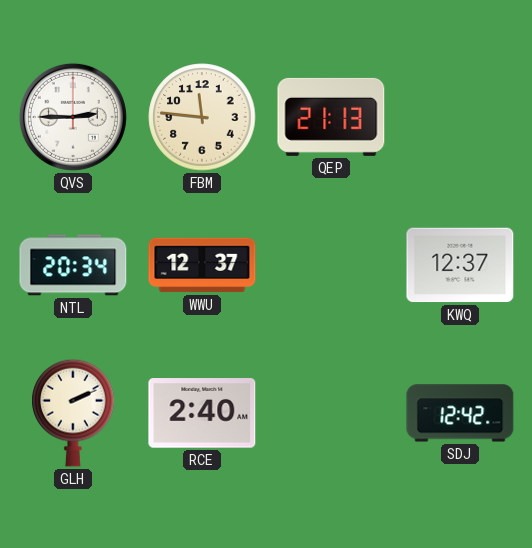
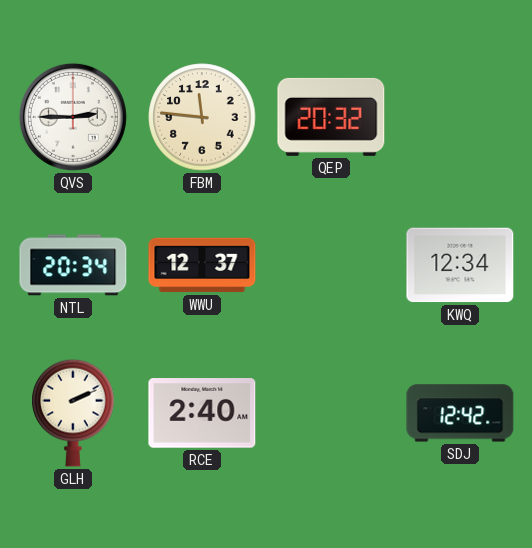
QEP: 21:13 -> 20:32
KWQ: 12:37 -> 12:34
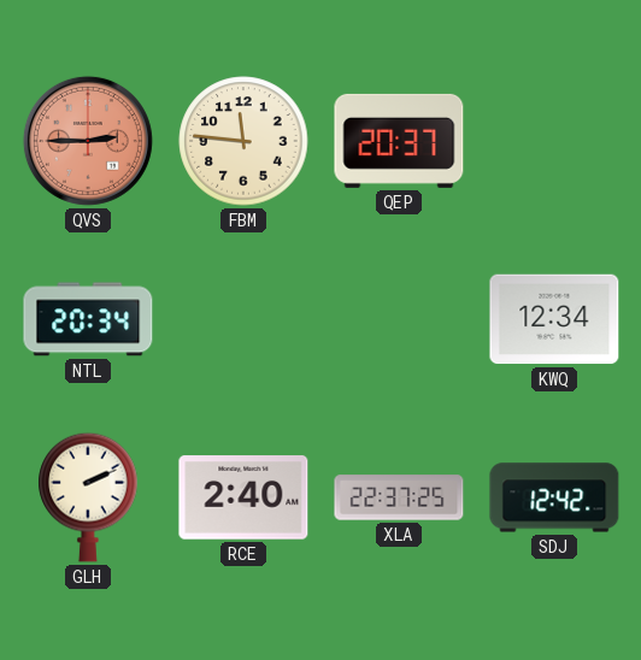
QVS dial: white -> salmon
QEP: 20:32 -> 20:37
WWU: 12:37 -> none
XLA: none -> 22:37
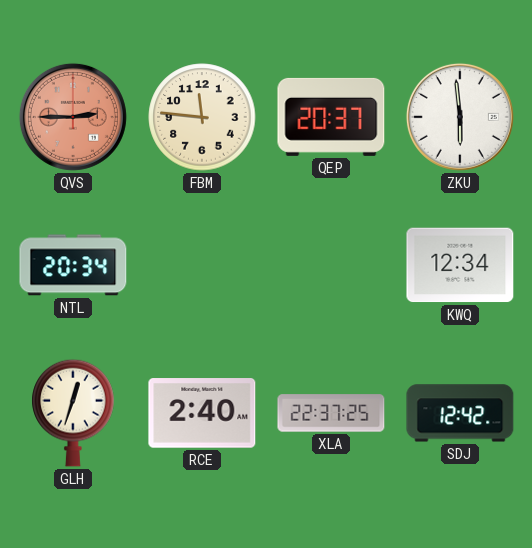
ZKU: none -> 5:59
GLH: 2:11 -> 12:33
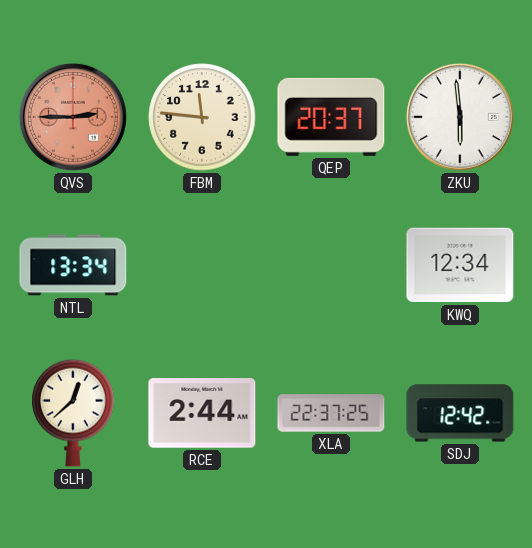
NTL: 20:34 -> 13:34
GLH: 12:33 -> 12:38
RCE: 2:40 -> 2:44
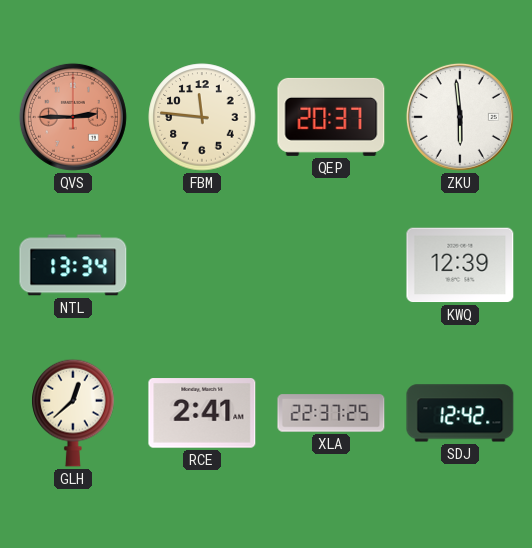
KWQ: 12:34 -> 12:39
RCE: 2:44 -> 2:41
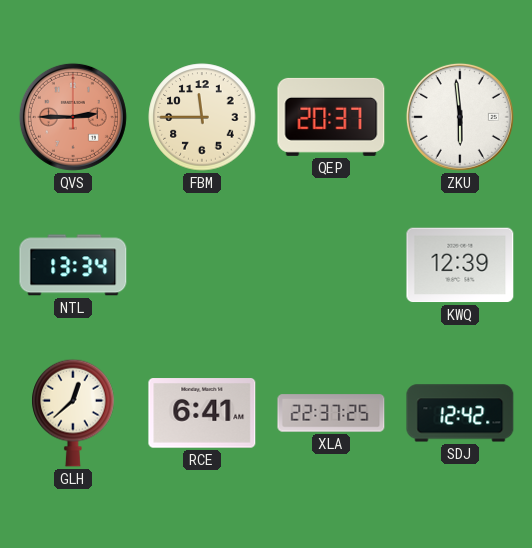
FBM: 11:46 -> 11:45
RCE: 2:41 -> 6:41
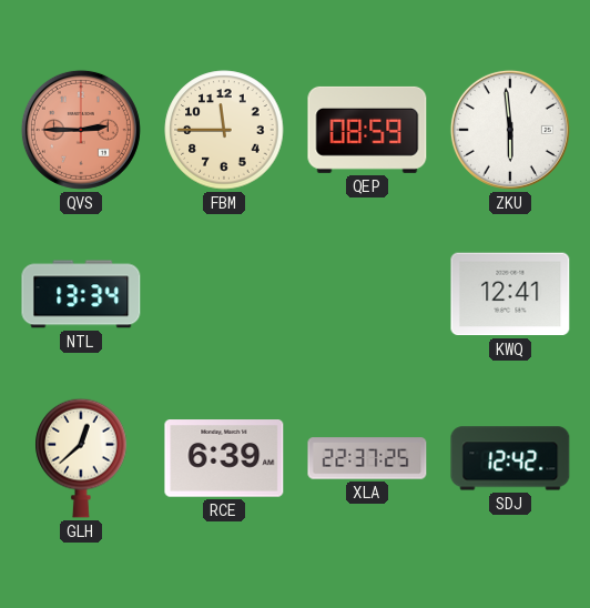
QEP: 20:37 -> 08:59
KWQ: 12:39 -> 12:41
RCE: 6:41 -> 6:39
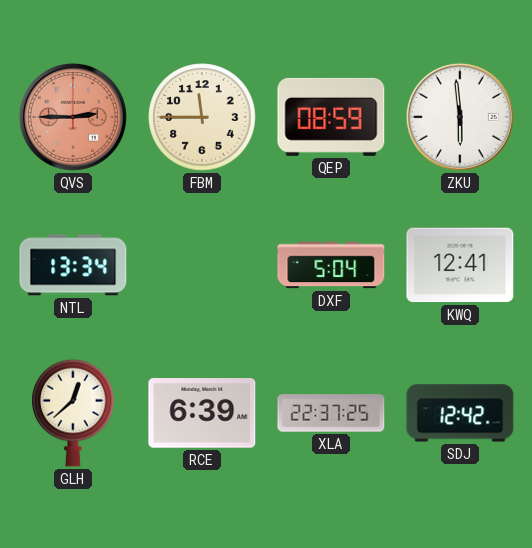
DXF: none -> 5:04
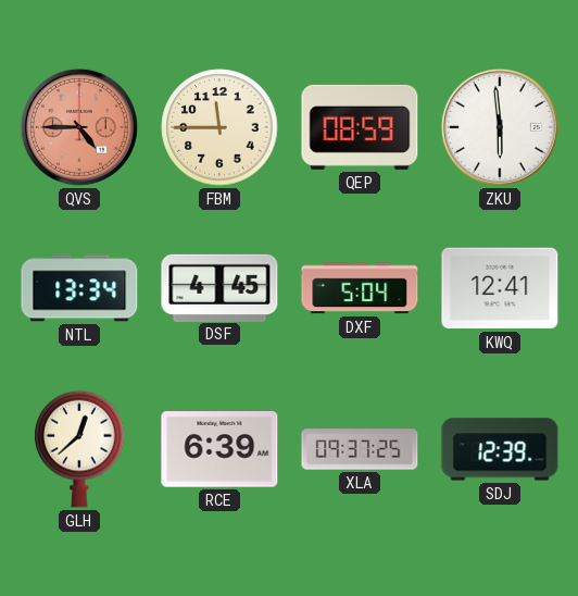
QVS: 2:45 -> 4:45
DSF: none -> 4:45
XLA: 22:37 -> 09:37
SDJ: 12:42 -> 12:39
